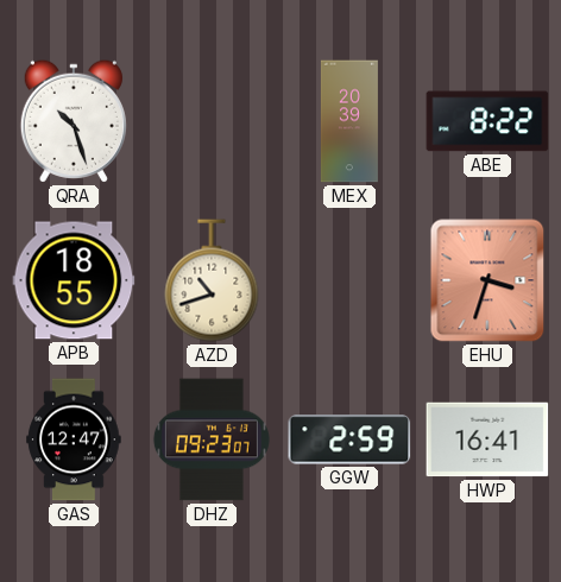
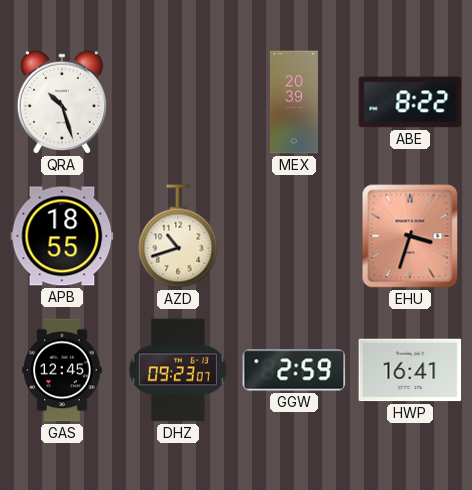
GAS: 12:47 -> 12:45
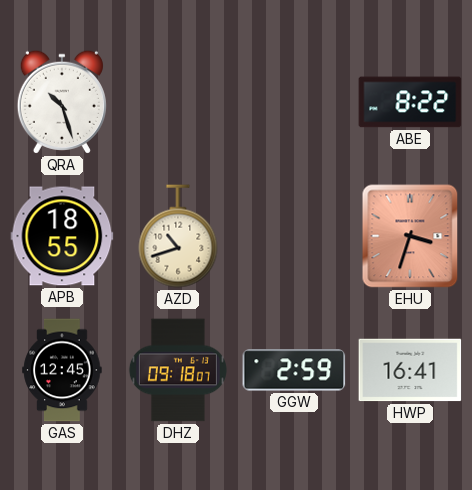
MEX: 20:39 -> none
DHZ: 09:23 -> 09:18
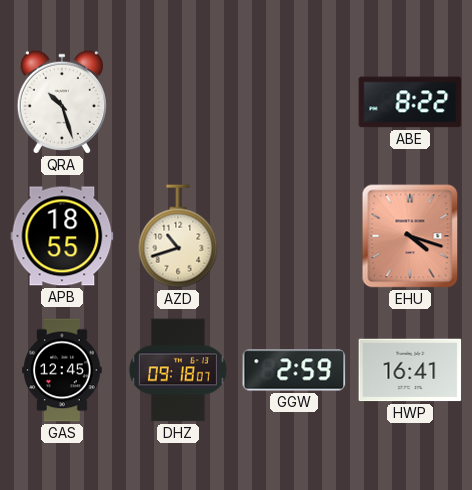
EHU: 3:33 -> 4:18
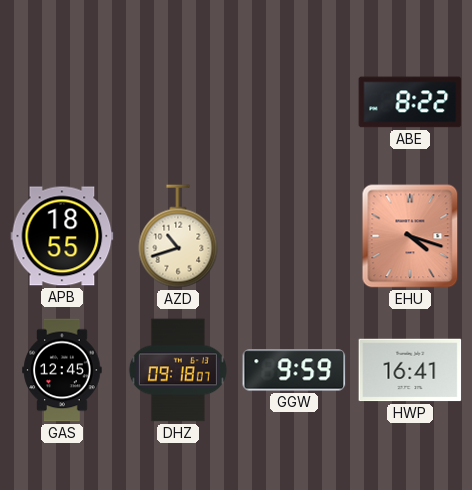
QRA: 10:27 -> none
GGW: 2:59 -> 9:59
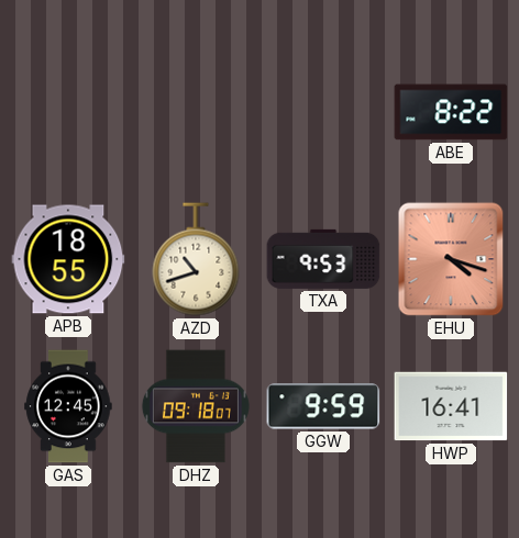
TXA: none -> 9:53
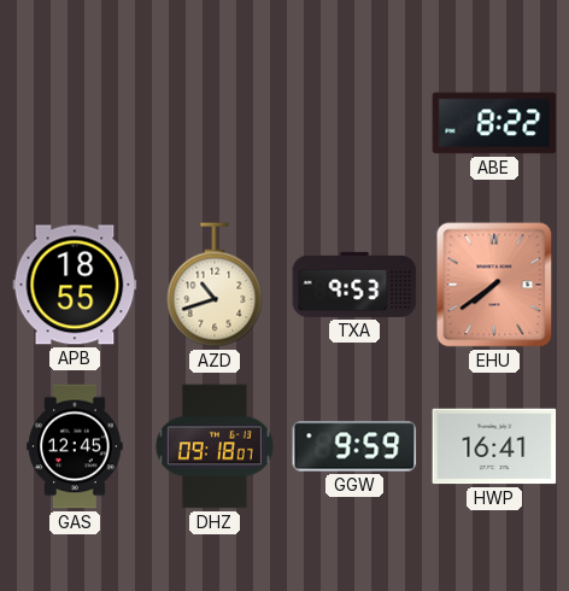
EHU: 4:18 -> 7:39
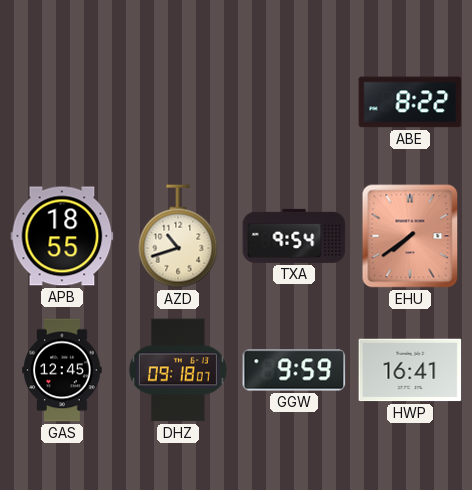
TXA: 9:53 -> 9:54
